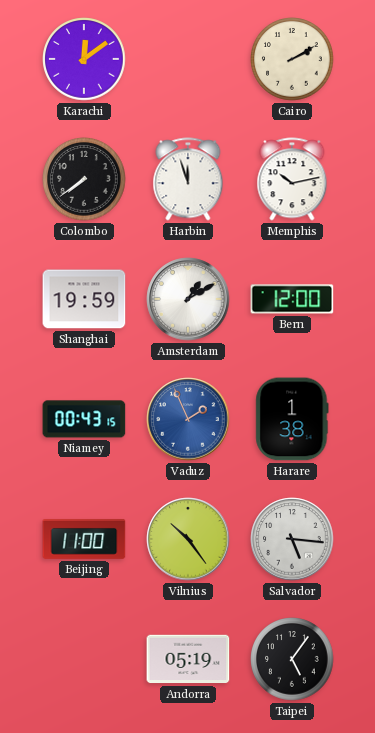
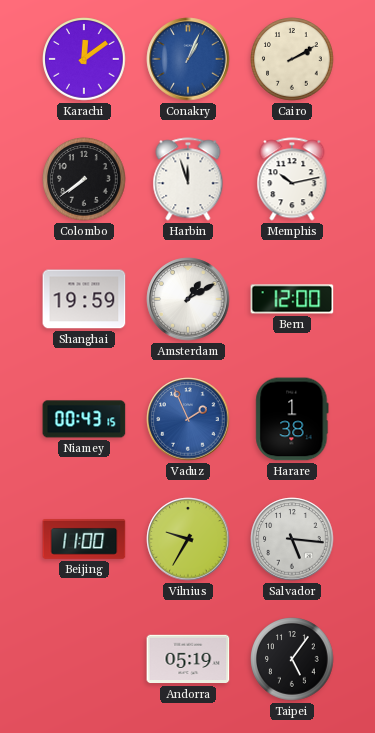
Conakry: none -> 1:04
Vilnius: 10:24 -> 9:35
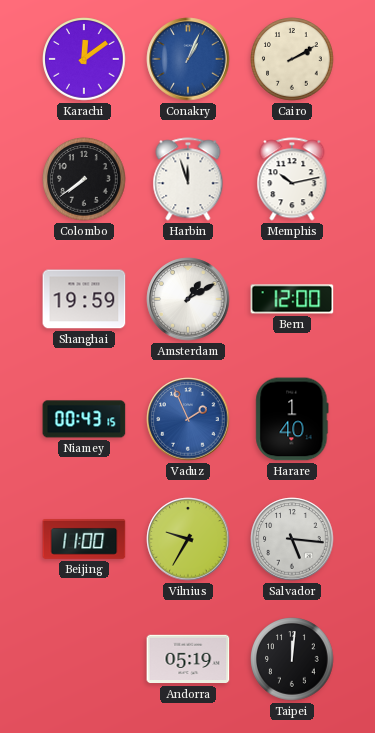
Harare: 1:38 -> 1:40
Taipei: 5:06 -> 12:01
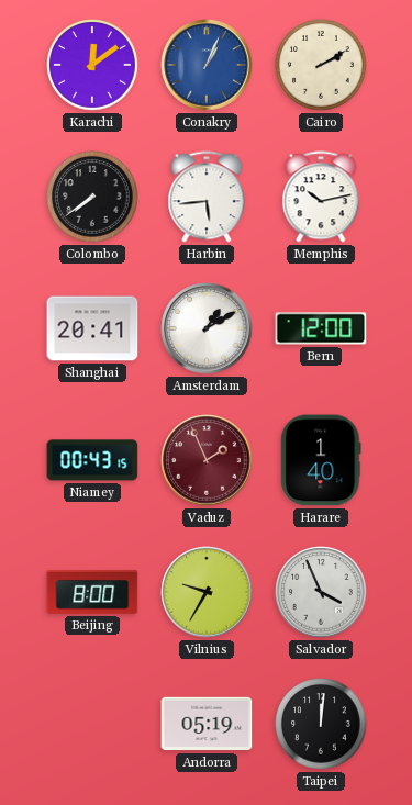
Harbin: 11:57 -> 5:44
Shanghai: 19:59 -> 20:41
Vaduz dial: blue -> burgundy
Beijing: 11:00 -> 8:00
Salvador: 5:16 -> 3:56
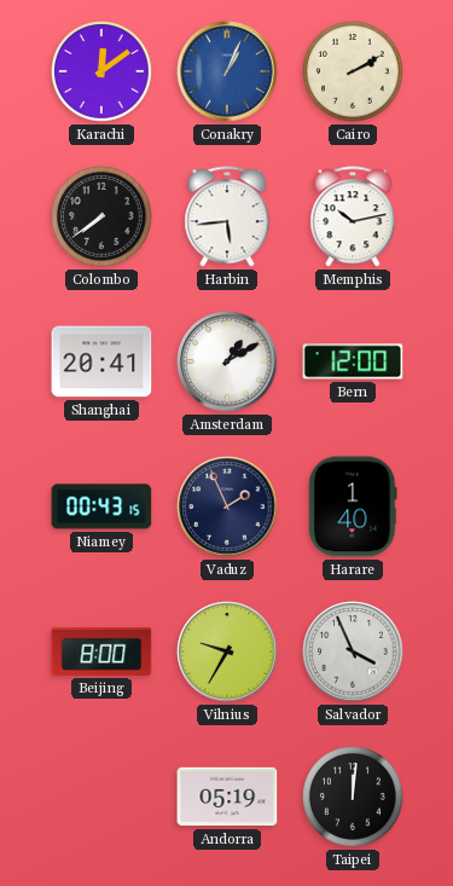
Vaduz dial: burgundy -> navy
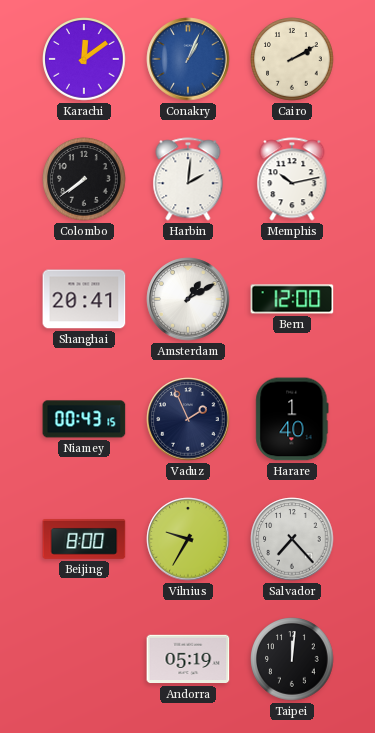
Harbin: 5:44 -> 2:01
Salvador: 3:56 -> 7:23
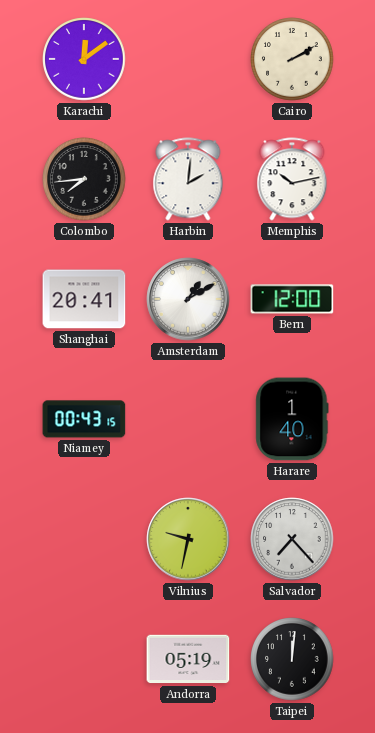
Conakry: 1:04 -> none
Colombo: 7:39 -> 7:44
Vaduz: 1:56 -> none
Beijing: 8:00 -> none
Vilnius: 9:35 -> 9:32
